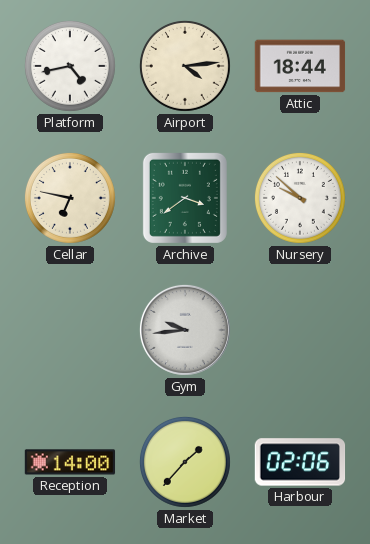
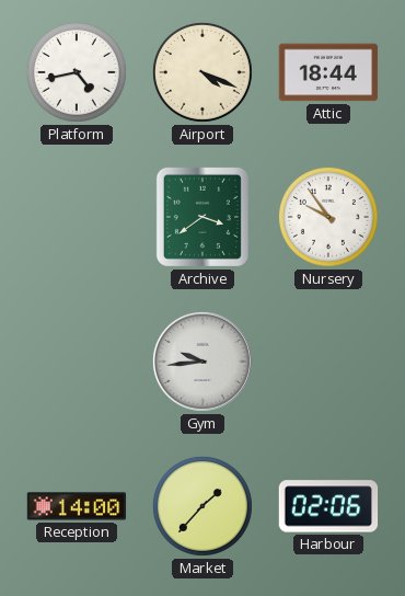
Airport: 4:14 -> 4:19
Cellar: 6:47 -> none
Nursery: 9:52 -> 9:54
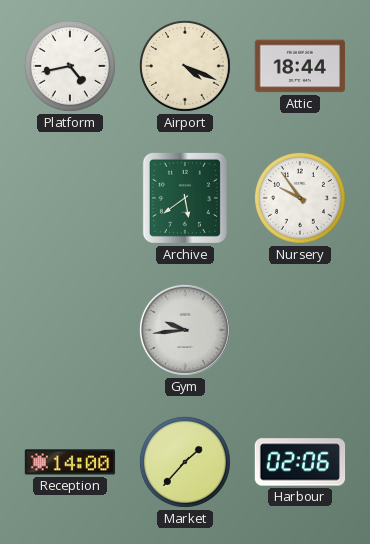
Archive: 3:39 -> 5:39
